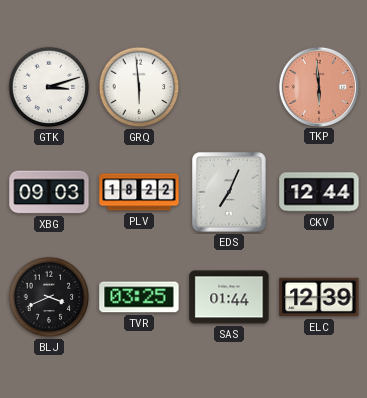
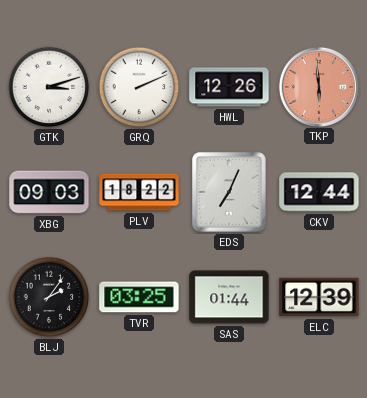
GRQ: 5:59 -> 2:11
HWL: none -> 12:26
BLJ: 3:41 -> 2:06
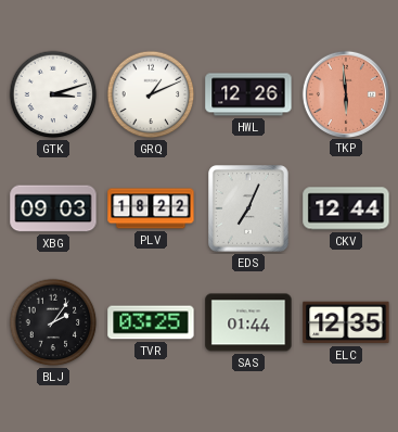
GRQ: 2:11 -> 1:11
ELC: 12:39 -> 12:35
